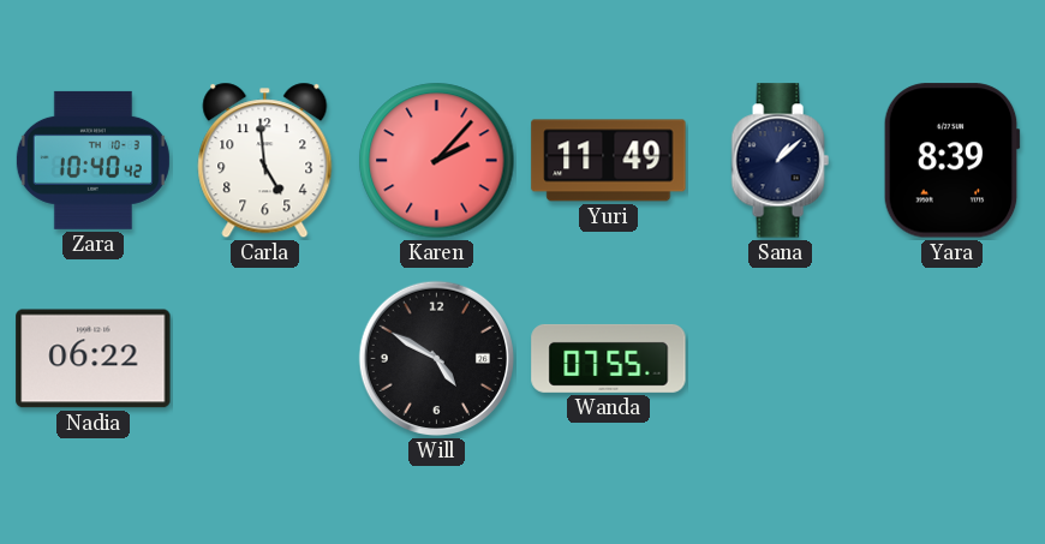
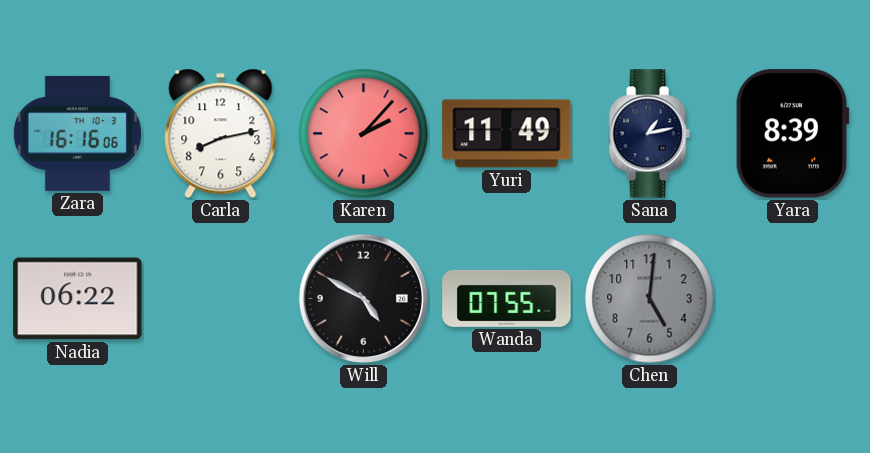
Zara: 10:40 -> 16:16
Carla: 4:59 -> 8:13
Sana: 1:08 -> 1:13
Chen: none -> 5:01
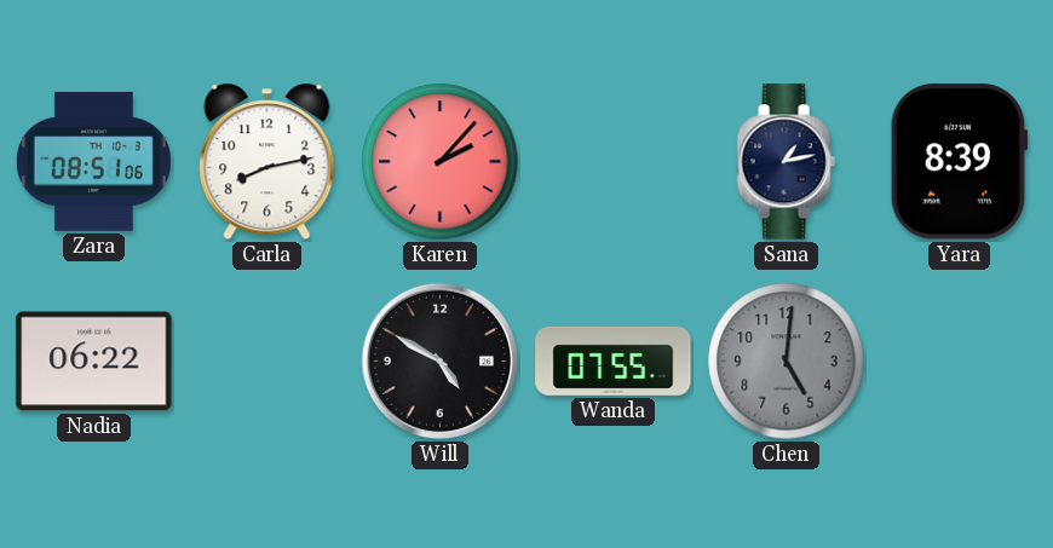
Zara: 16:16 -> 08:51
Yuri: 11:49 -> none
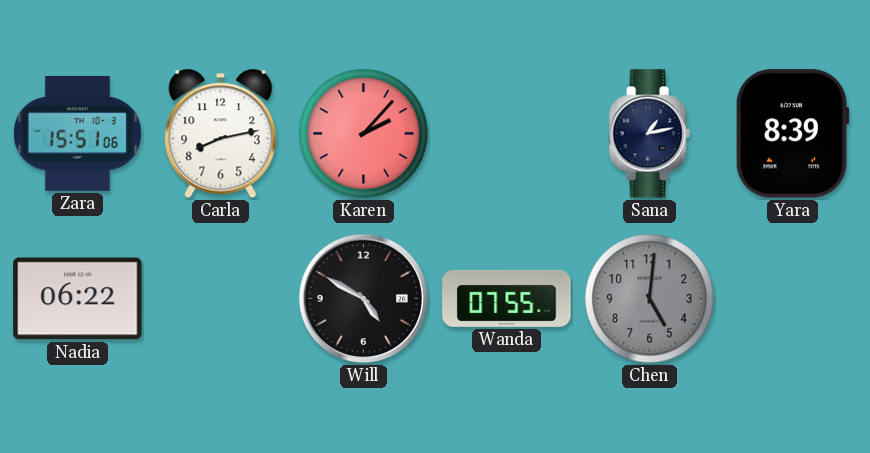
Zara: 08:51 -> 15:51
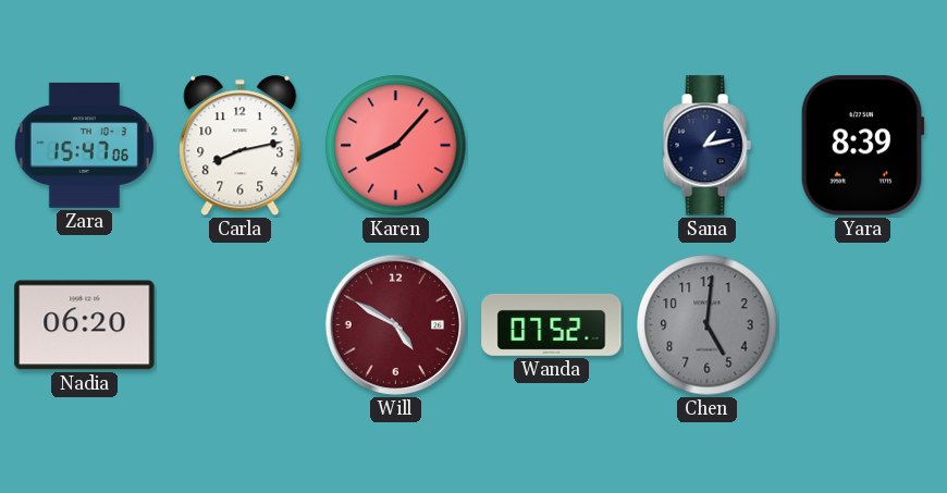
Zara: 15:51 -> 15:47
Karen: 2:07 -> 8:07
Nadia: 06:22 -> 06:20
Will dial: black -> burgundy
Wanda: 07:55 -> 07:52
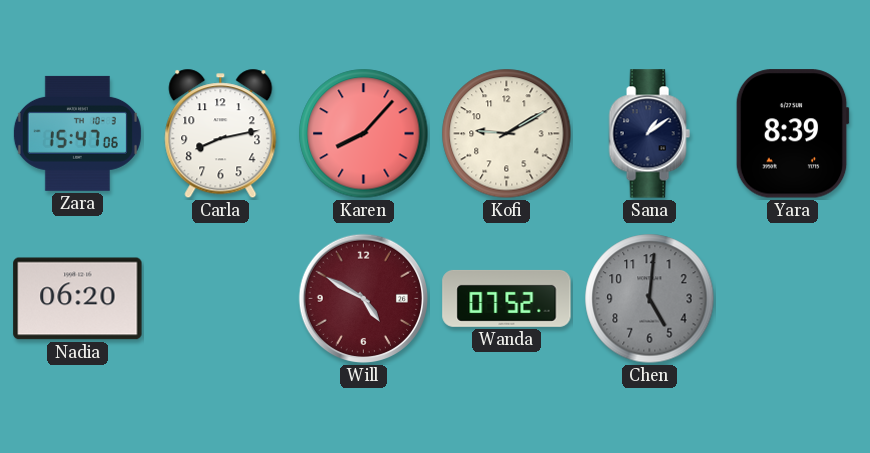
Kofi: none -> 9:10
Sana: 1:13 -> 1:09
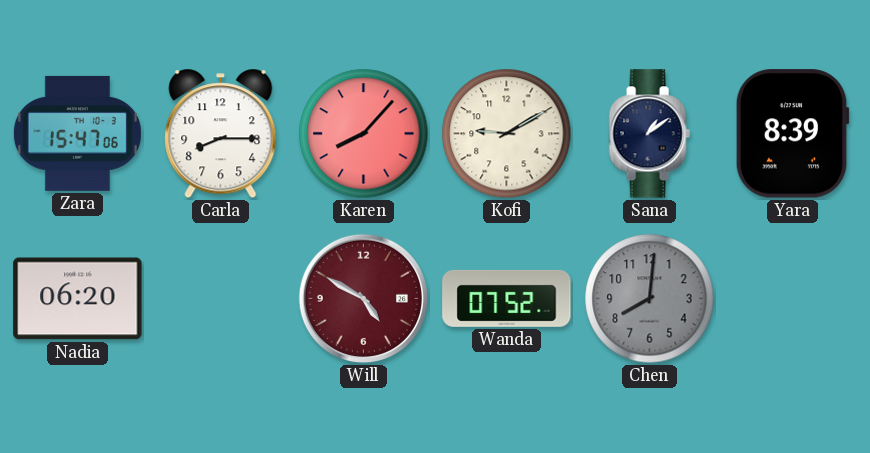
Carla: 8:13 -> 8:15
Chen: 5:01 -> 8:01
